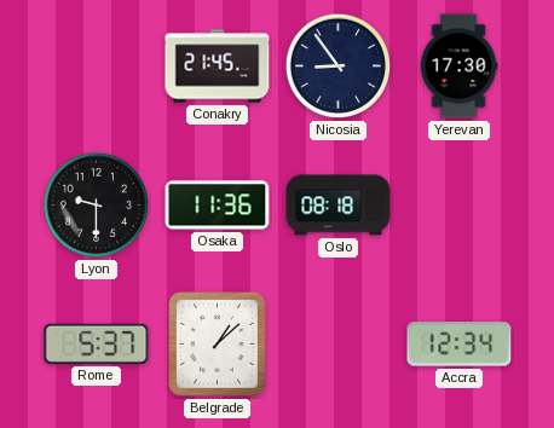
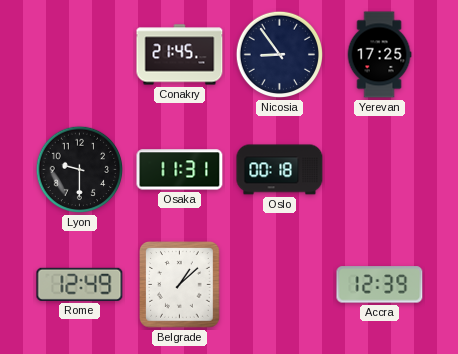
Yerevan: 17:30 -> 17:25
Osaka: 11:36 -> 11:31
Oslo: 08:18 -> 00:18
Rome: 5:37 -> 12:49
Accra: 12:34 -> 12:39
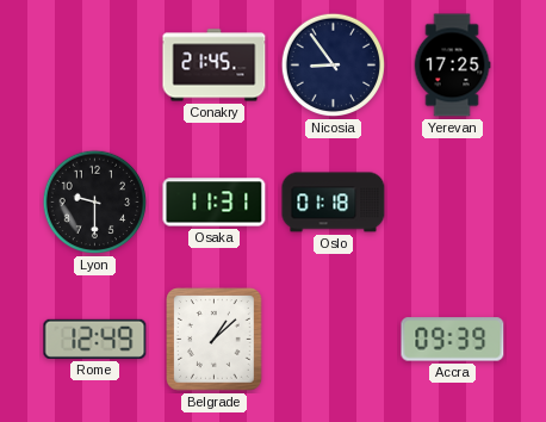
Oslo: 00:18 -> 01:18
Accra: 12:39 -> 09:39
